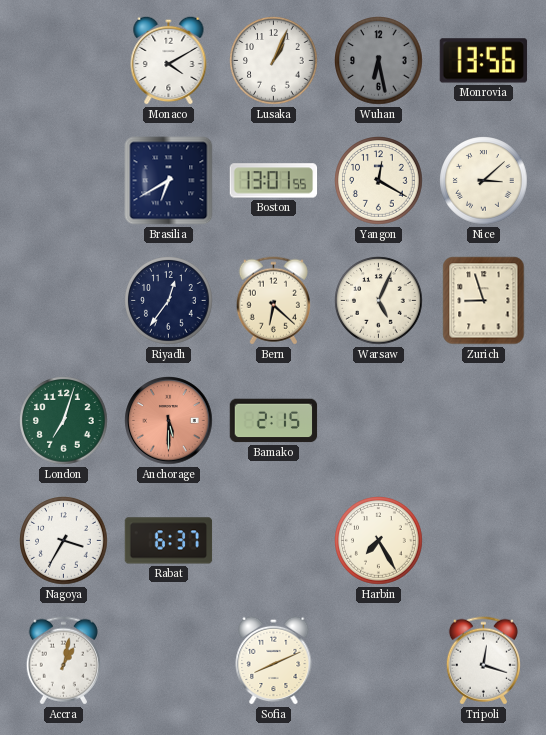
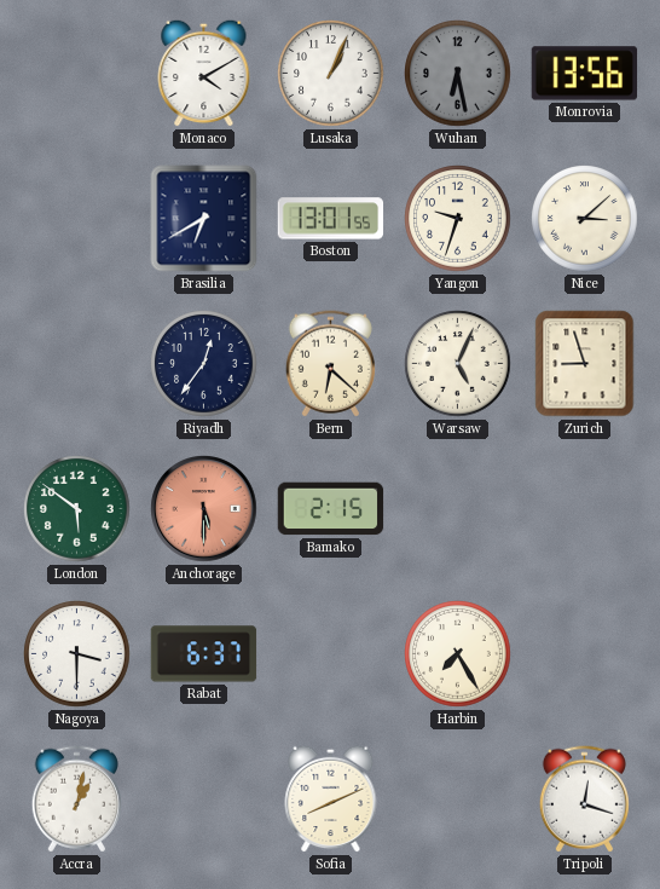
Yangon: 12:20 -> 9:33
London: 7:03 -> 5:51
Nagoya: 3:35 -> 3:30
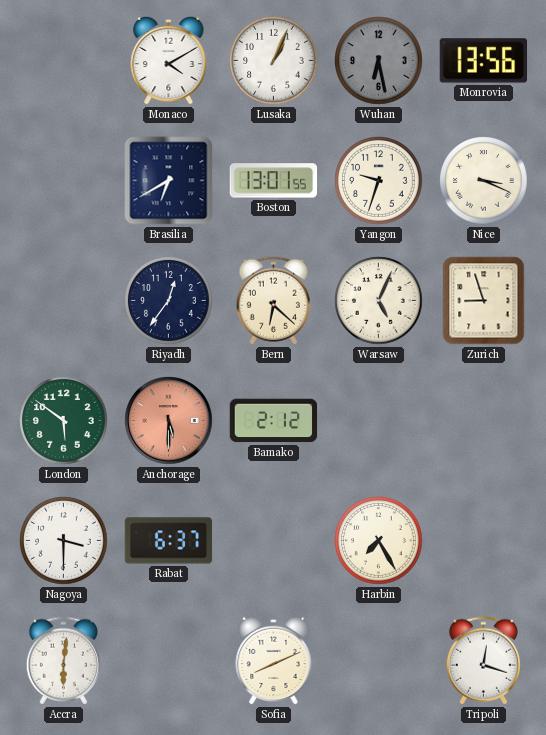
Nice: 3:08 -> 3:19
Bamako: 2:15 -> 2:12
Accra: 1:02 -> 6:01
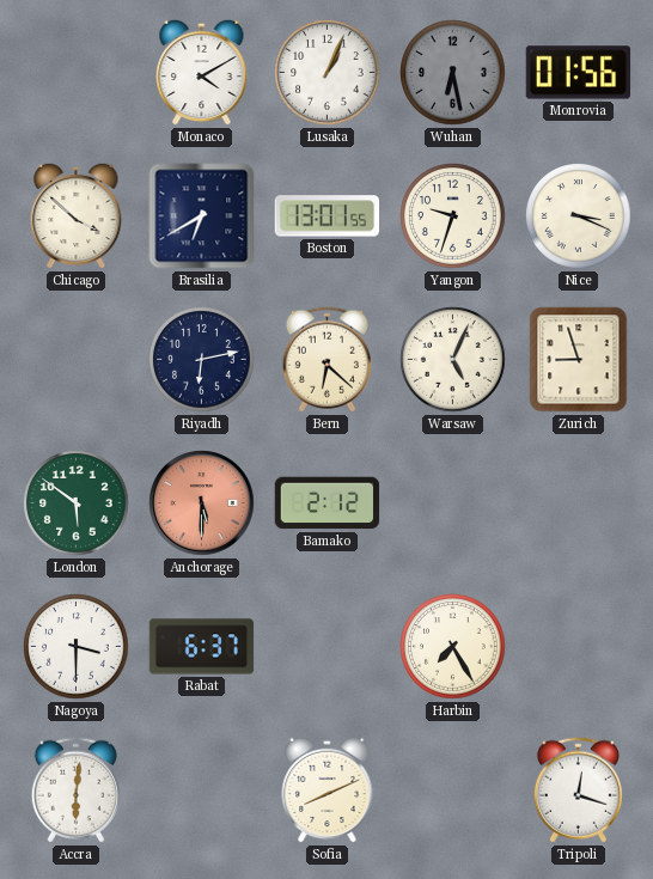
Monrovia: 13:56 -> 01:56
Chicago: none -> 3:52
Riyadh: 12:36 -> 6:13
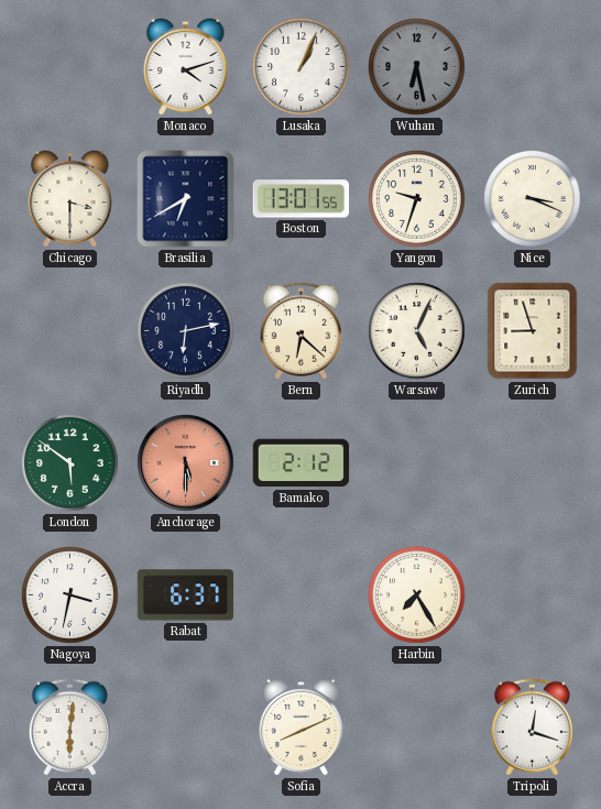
Monaco: 4:10 -> 4:12
Monrovia: 01:56 -> none
Chicago: 3:52 -> 3:30
Nagoya: 3:30 -> 3:32
